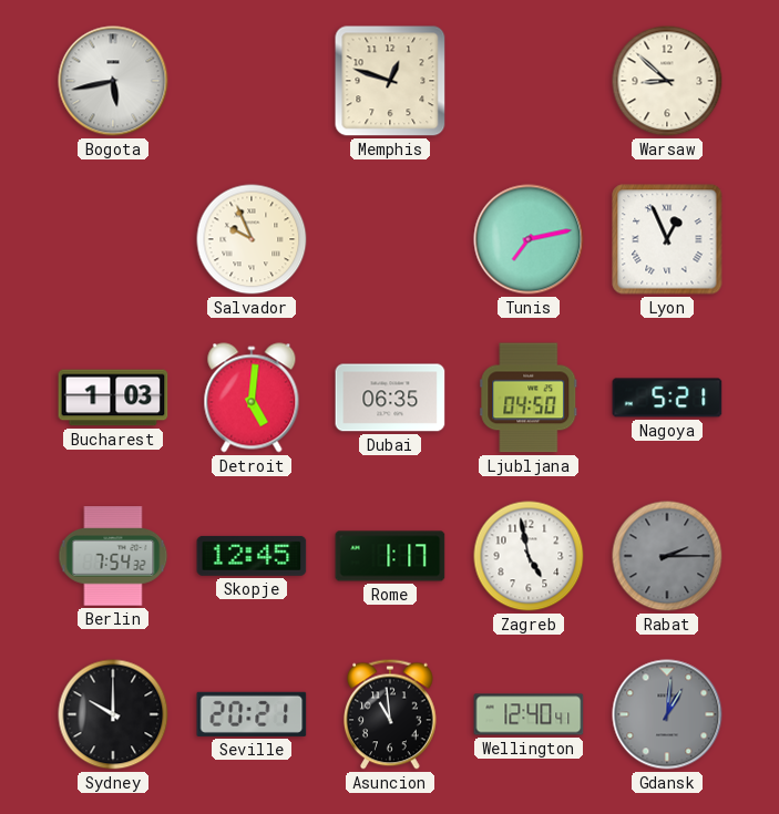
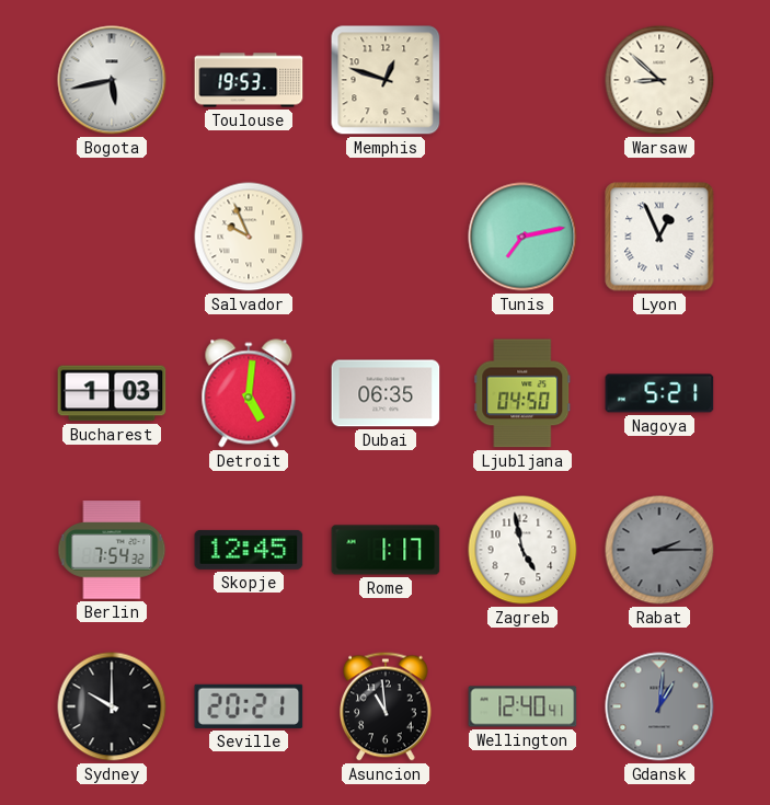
Toulouse: none -> 19:53
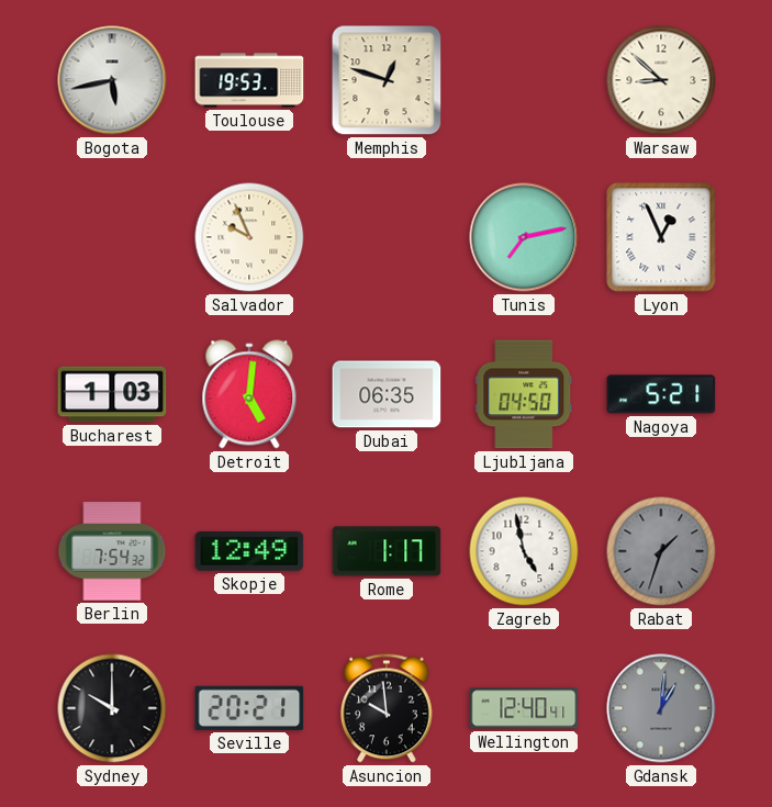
Skopje: 12:45 -> 12:49
Rabat: 2:15 -> 1:33
Asuncion: 10:59 -> 9:59
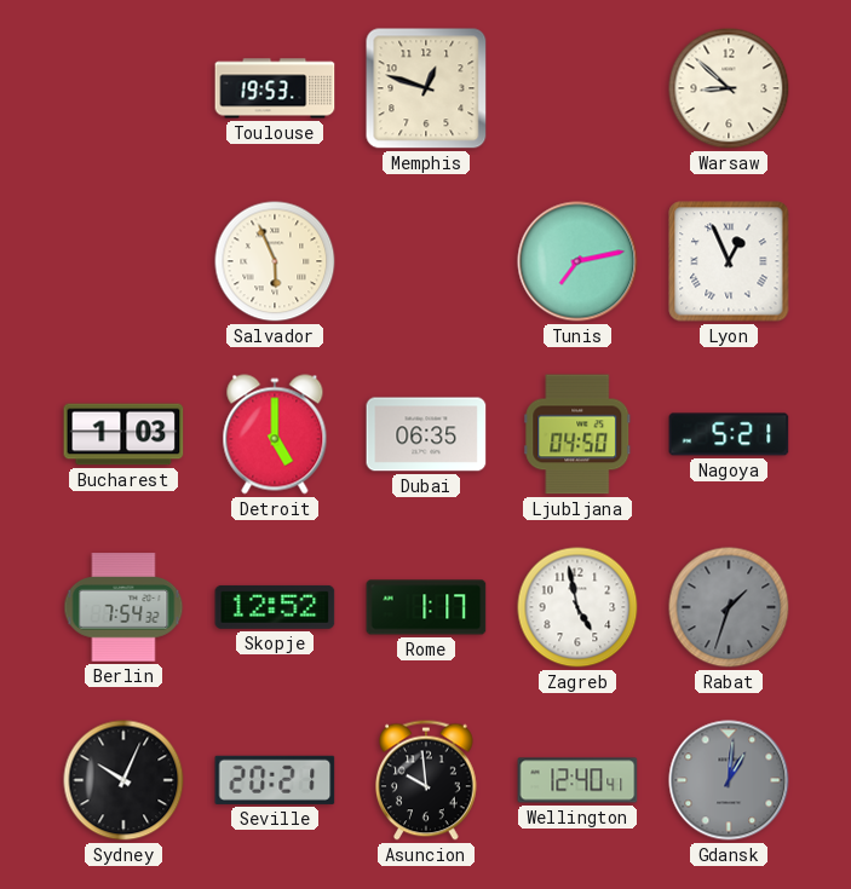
Bogota: 5:43 -> none
Salvador: 9:56 -> 5:56
Detroit: 5:01 -> 5:00
Skopje: 12:49 -> 12:52
Sydney: 10:00 -> 10:04
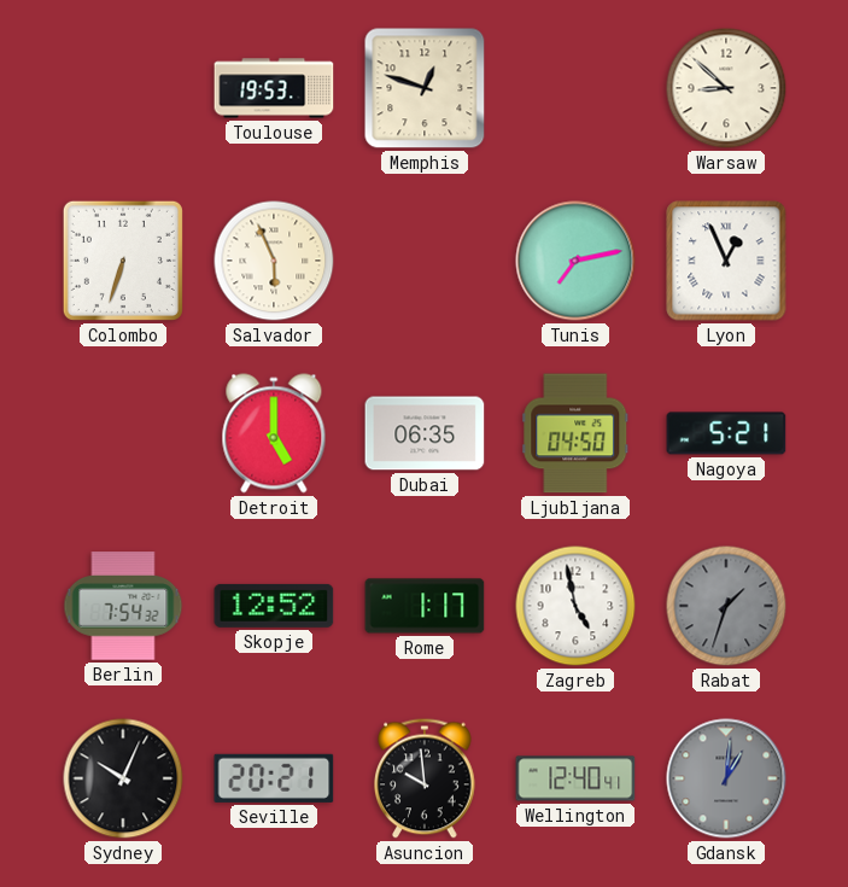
Colombo: none -> 6:33
Bucharest: 1:03 -> none
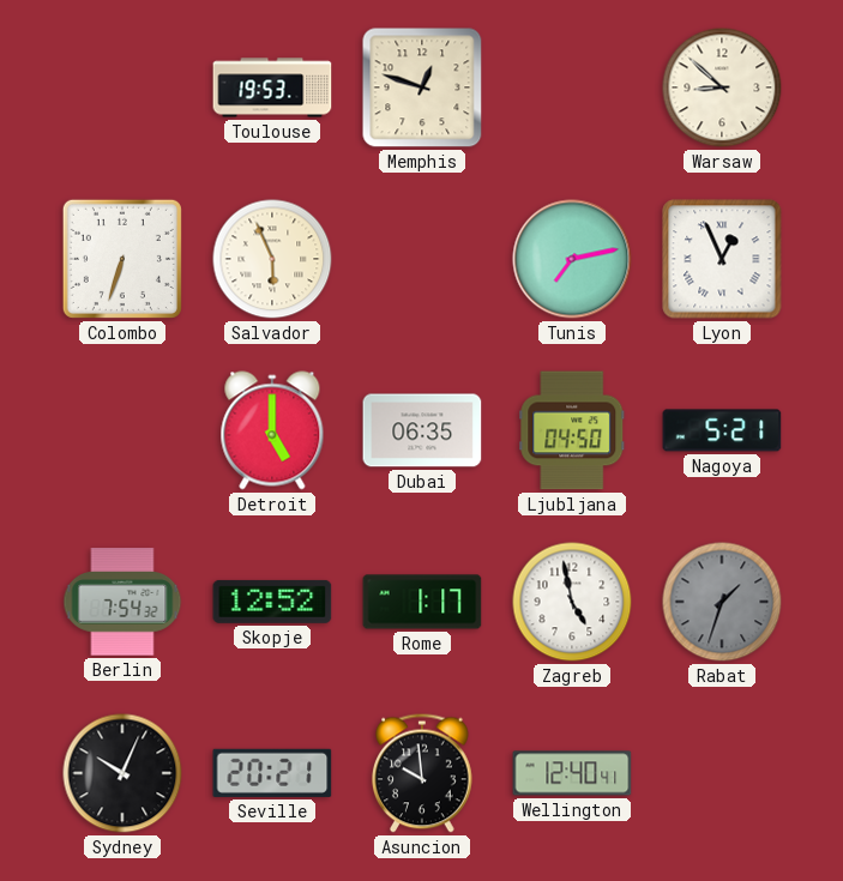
Gdansk: 1:01 -> none
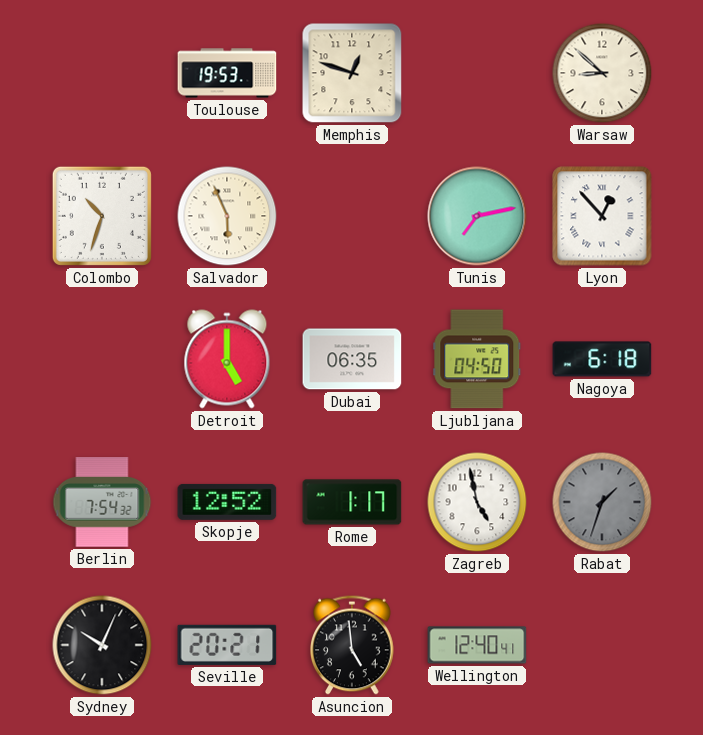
Colombo: 6:33 -> 10:33
Lyon: 12:56 -> 12:53
Nagoya: 5:21 -> 6:18
Asuncion: 9:59 -> 4:59
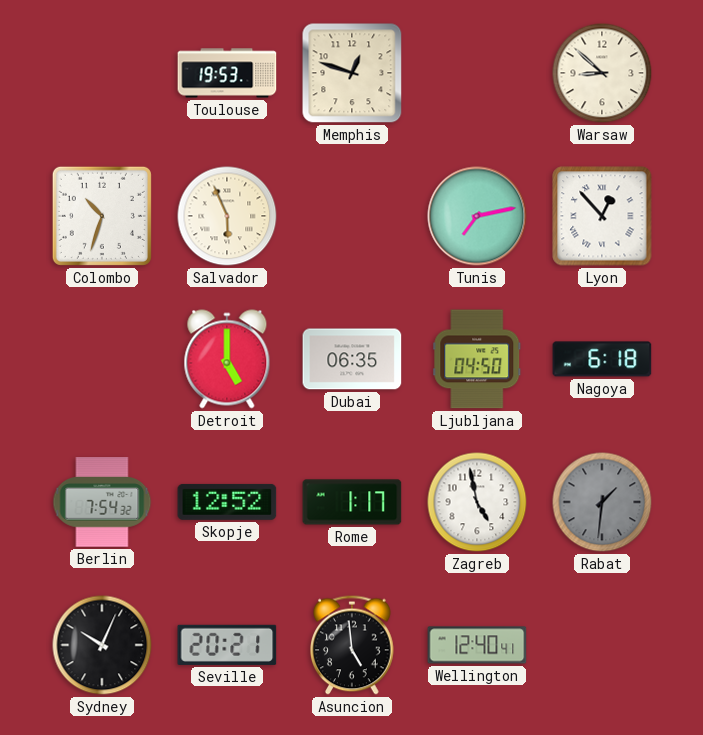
Rabat: 1:33 -> 1:31
